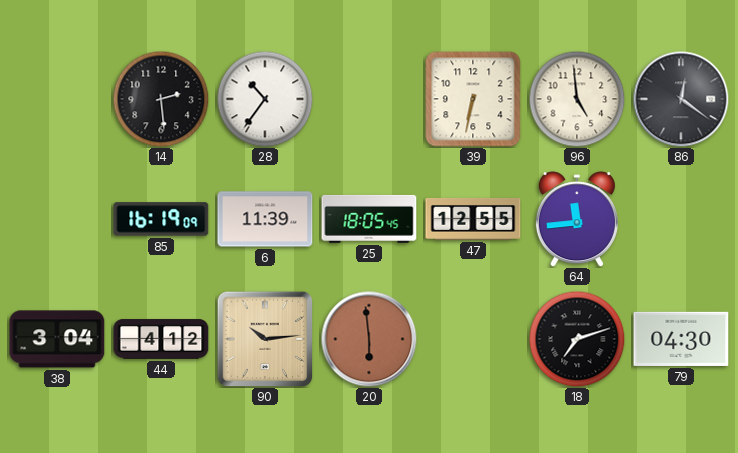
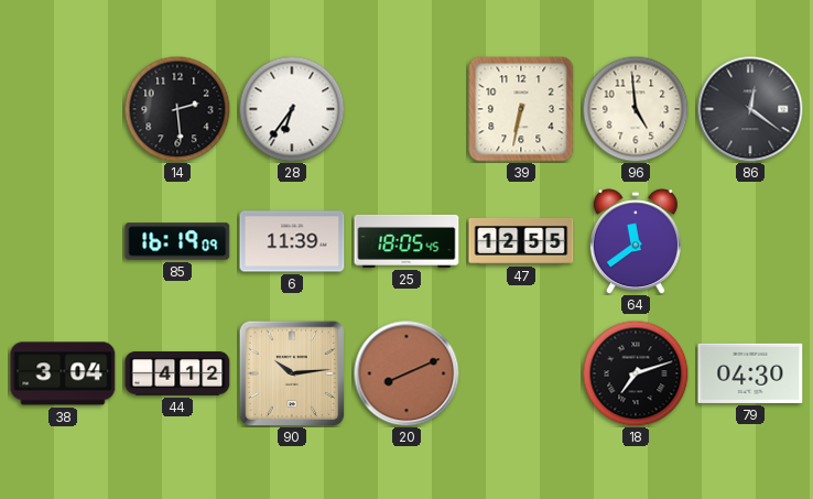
28: 10:36 -> 6:36
64: 11:44 -> 11:39
20: 5:59 -> 8:11
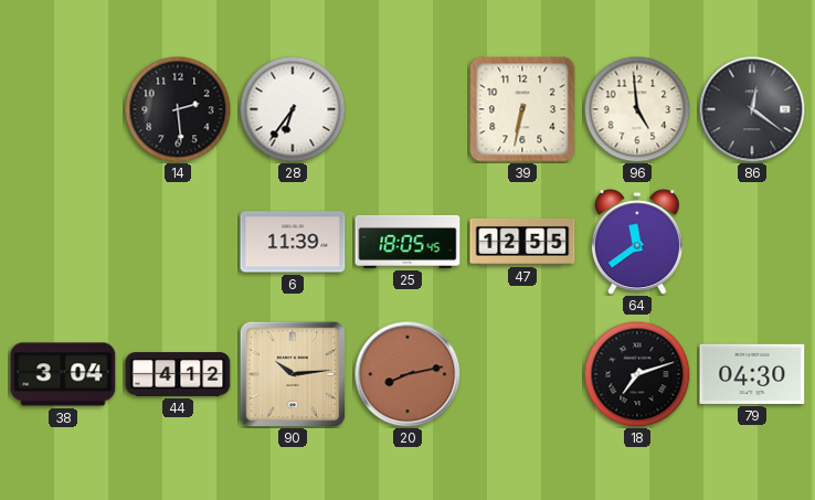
85: 16:19 -> none
20: 8:11 -> 8:13
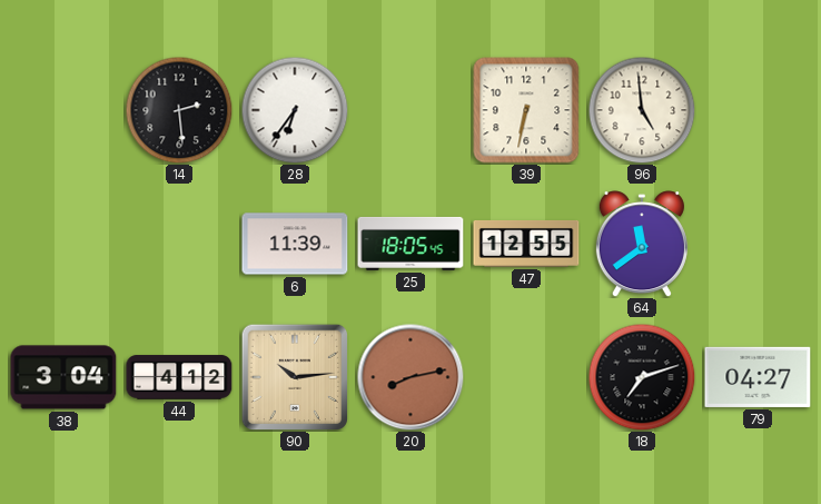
86: 12:21 -> none
79: 04:30 -> 04:27
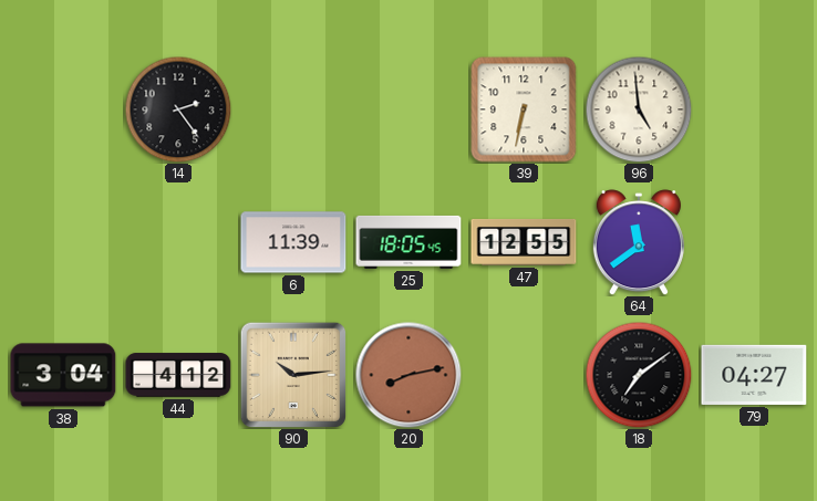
14: 2:29 -> 2:24
28: 6:36 -> none
18: 7:12 -> 7:09
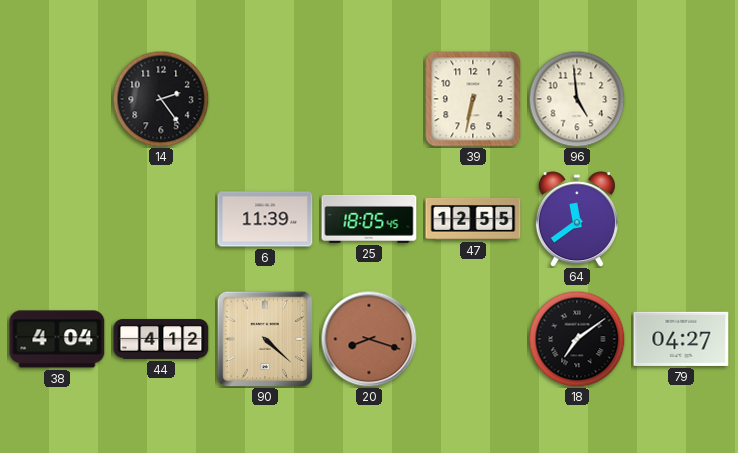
38: 3:04 -> 4:04
90: 10:14 -> 4:22
20: 8:13 -> 8:18
